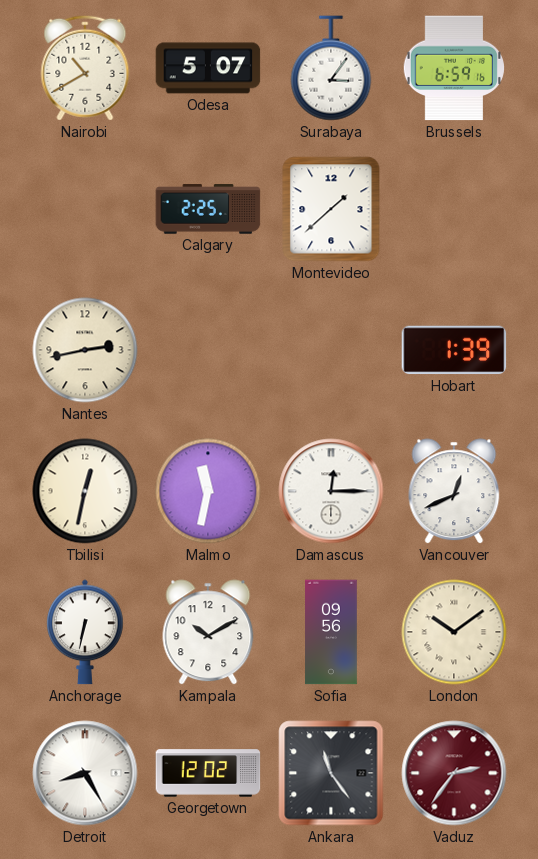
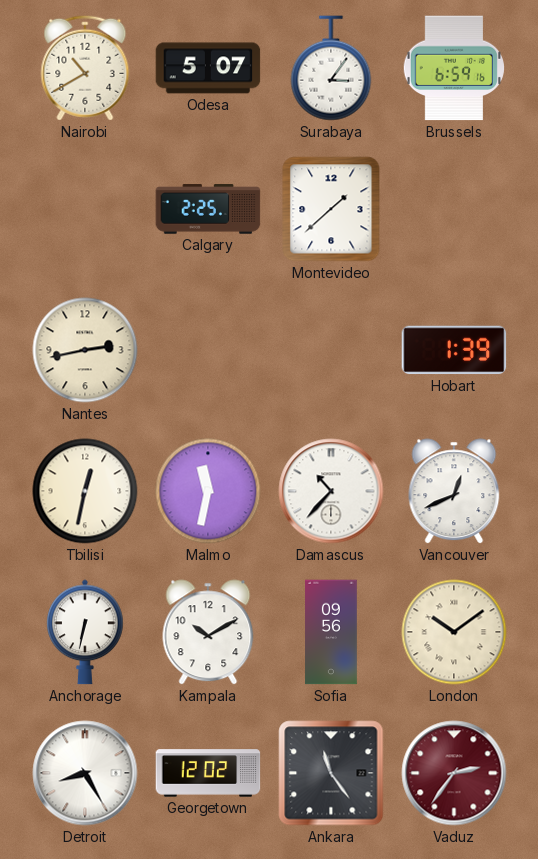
Damascus: 12:15 -> 10:37
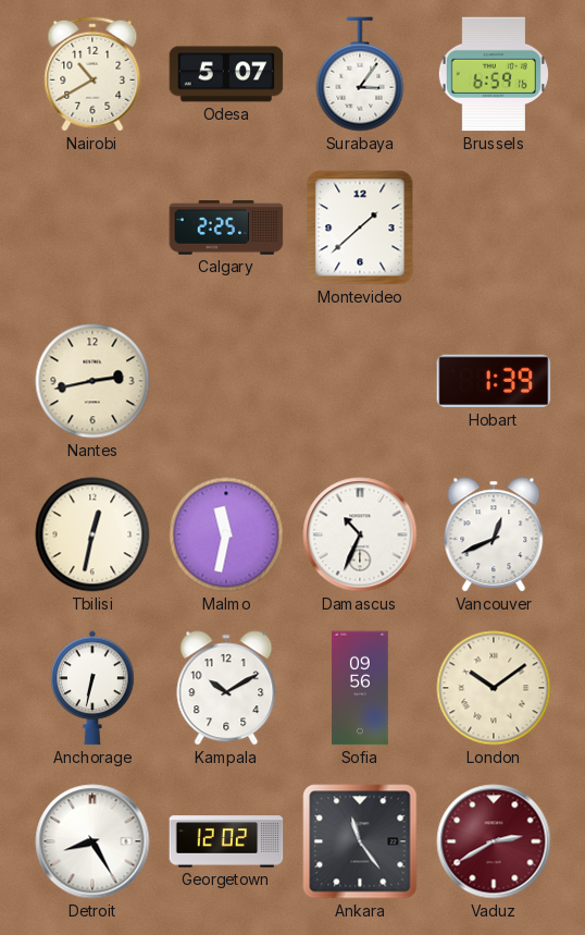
Damascus: 10:37 -> 10:34
Vaduz: 2:36 -> 2:40
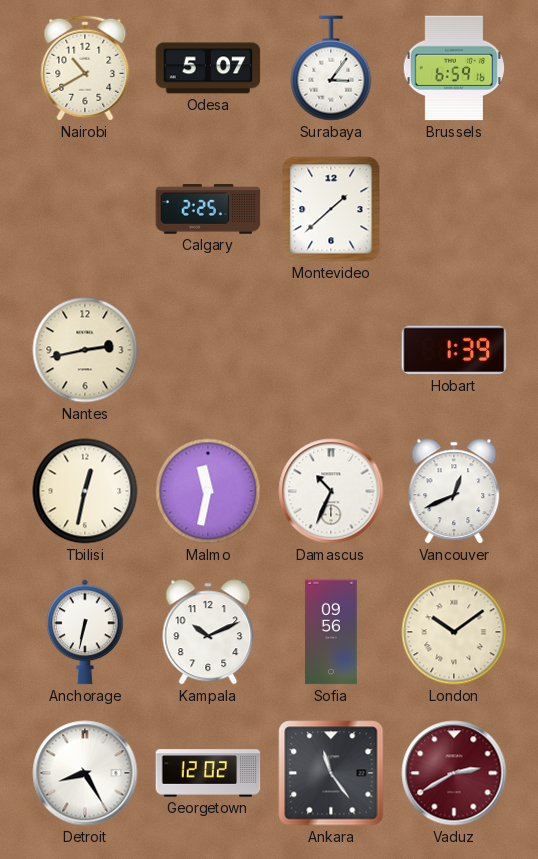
Kampala: 10:10 -> 10:11
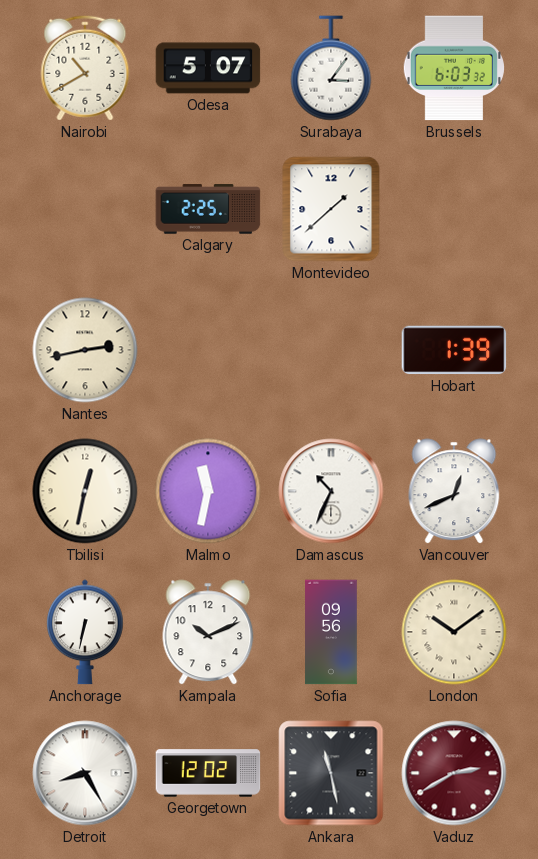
Brussels: 6:59 -> 6:03
Ankara: 11:24 -> 11:28
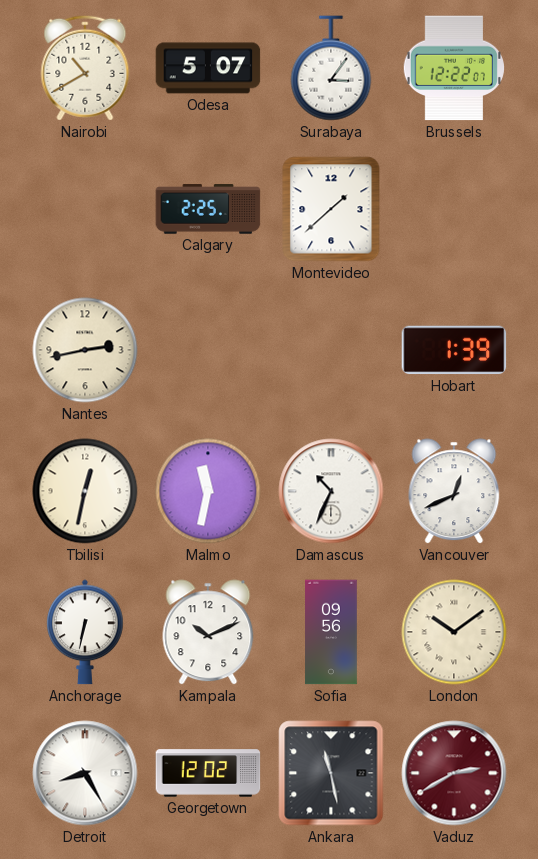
Brussels: 6:03 -> 12:22
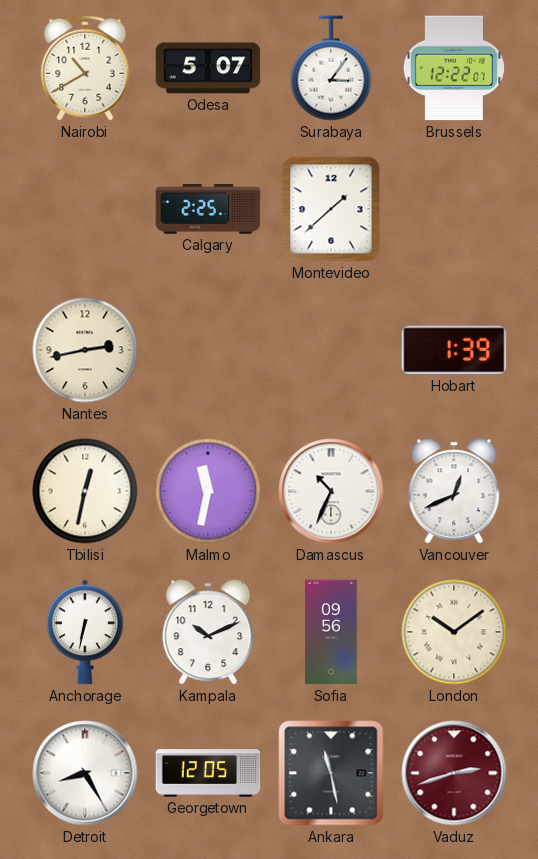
Georgetown: 12:02 -> 12:05
Vaduz: 2:40 -> 2:42
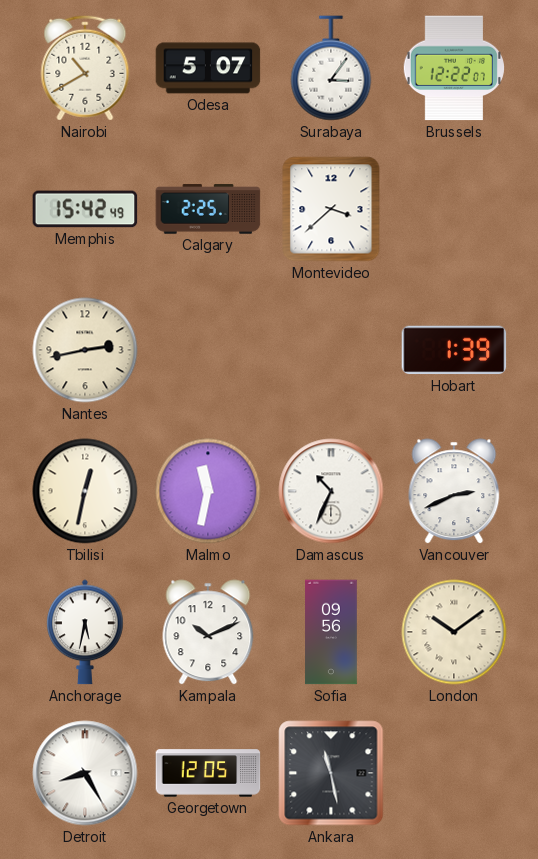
Memphis: none -> 15:42
Montevideo: 1:38 -> 3:38
Vancouver: 12:41 -> 2:41
Anchorage: 6:32 -> 5:32
Vaduz: 2:42 -> none
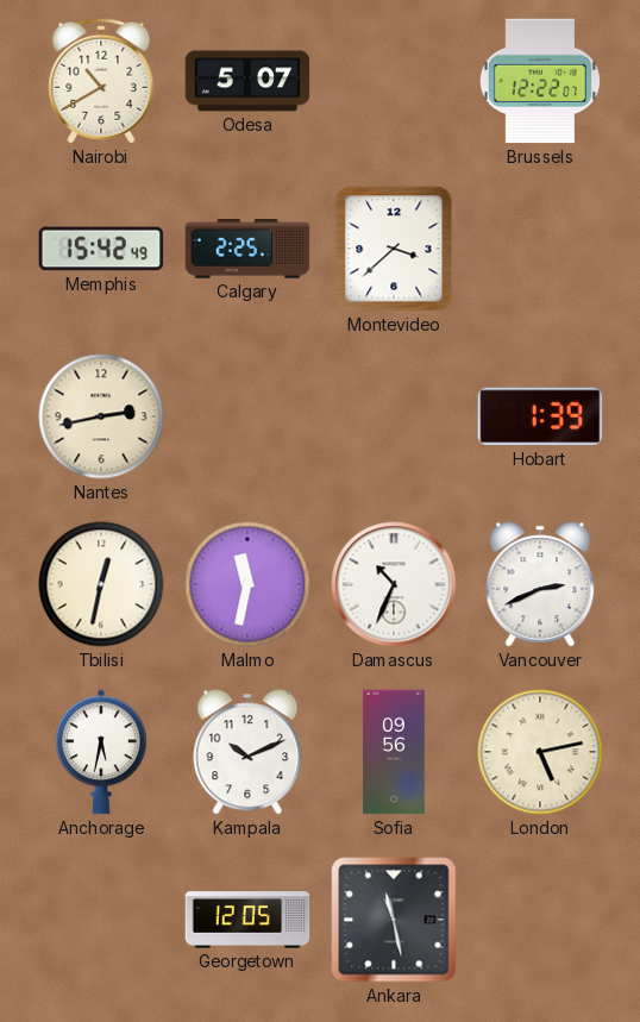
Surabaya: 3:06 -> none
London: 10:09 -> 5:13
Detroit: 8:25 -> none
